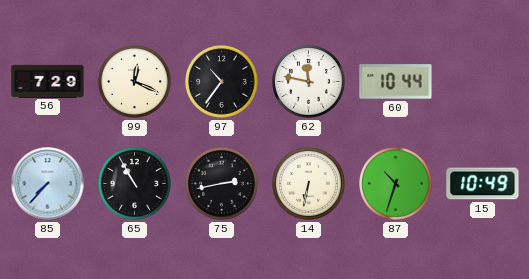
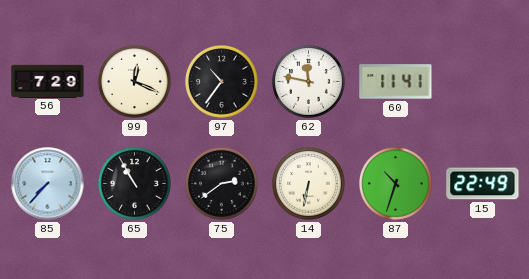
60: 10:44 -> 11:41
75: 2:43 -> 2:39
15: 10:49 -> 22:49
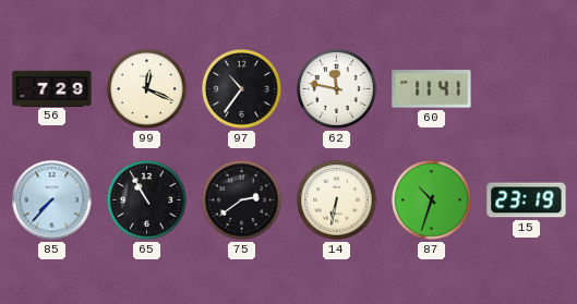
15: 22:49 -> 23:19
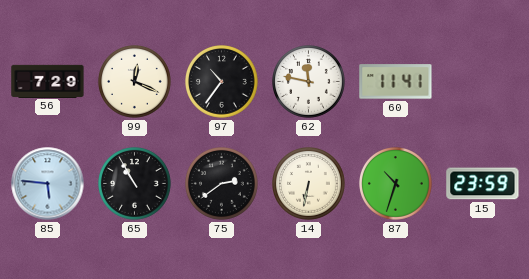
85: 7:37 -> 5:46
15: 23:19 -> 23:59
